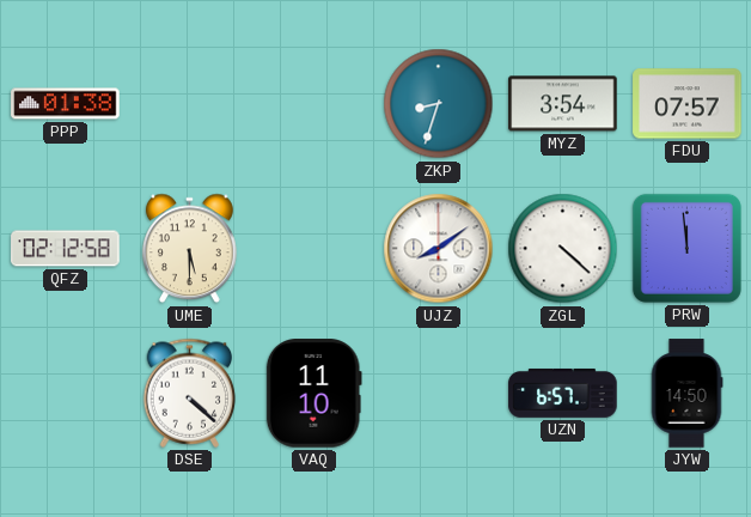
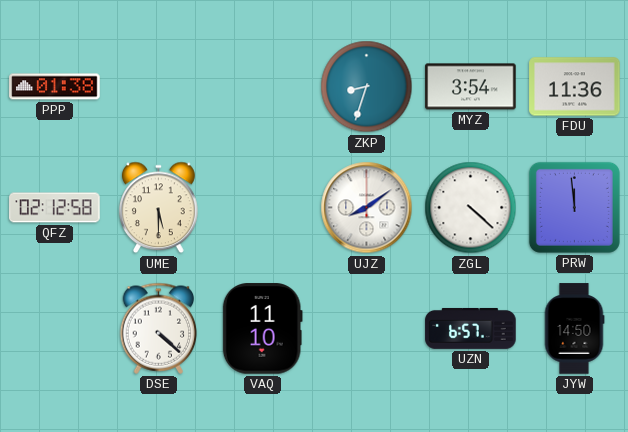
FDU: 07:57 -> 11:36
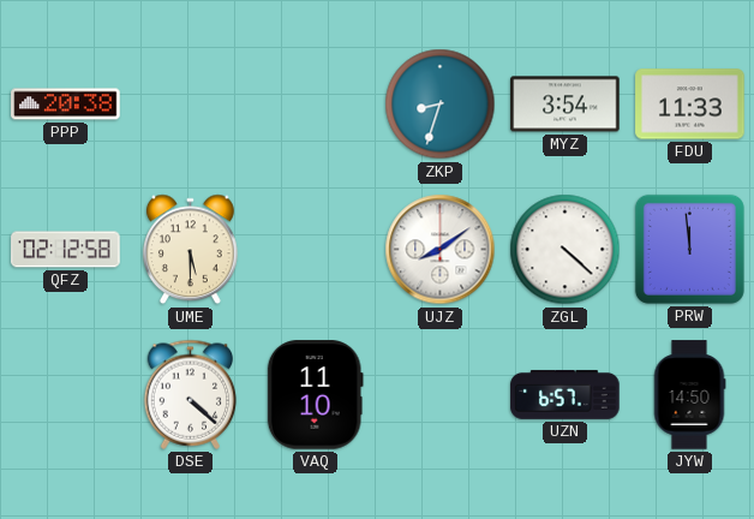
PPP: 01:38 -> 20:38
FDU: 11:36 -> 11:33
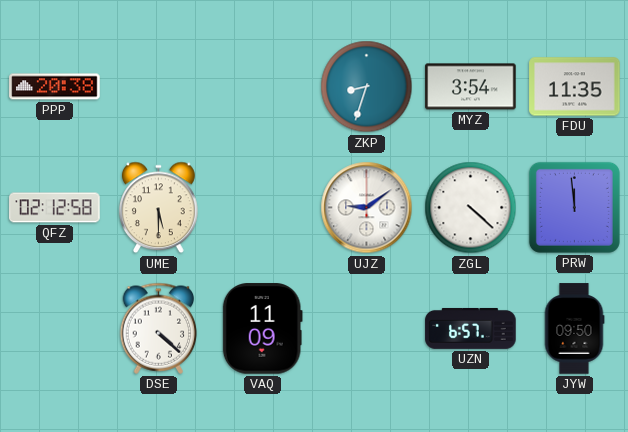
FDU: 11:33 -> 11:35
UJZ: 8:09 -> 9:09
VAQ: 11:10 -> 11:09
JYW: 14:50 -> 09:50
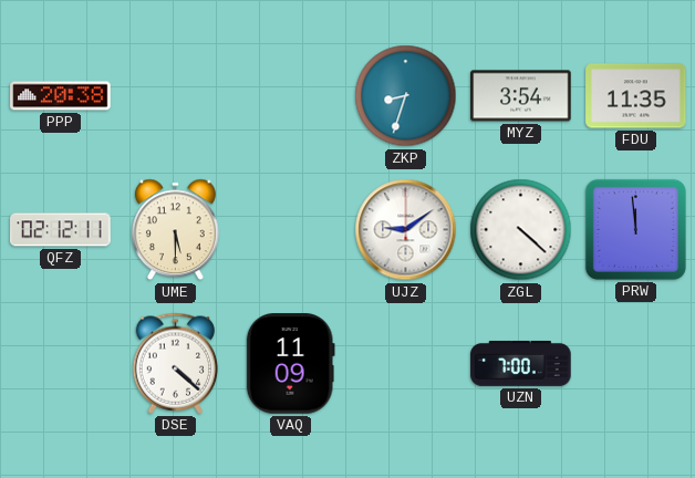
QFZ: 02:12:58 -> 02:12:11
UZN: 6:57 -> 7:00
JYW: 09:50 -> none
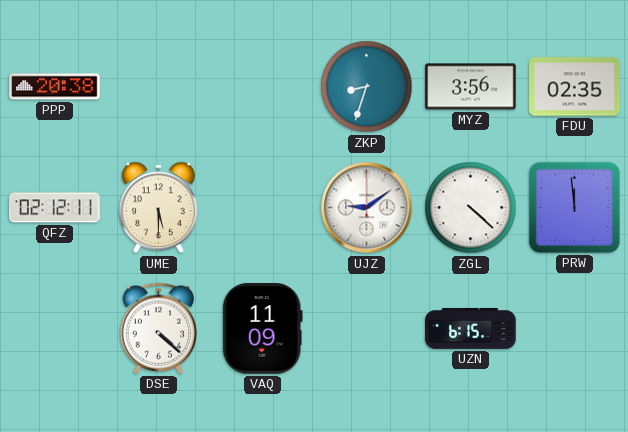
MYZ: 3:54 -> 3:56
FDU: 11:35 -> 02:35
UZN: 7:00 -> 6:15
